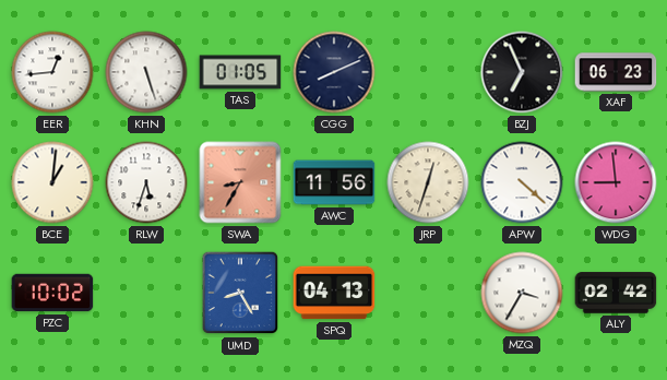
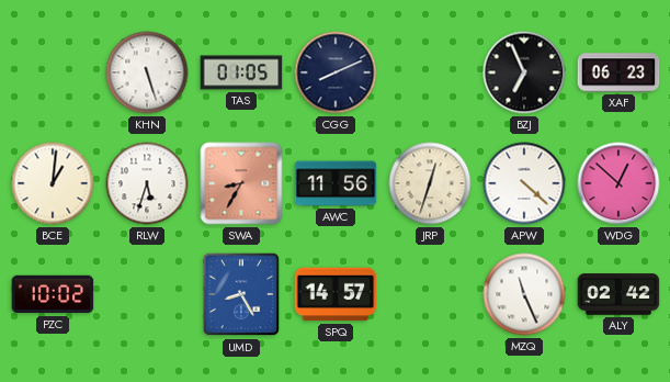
EER: 12:44 -> none
WDG: 8:59 -> 12:52
SPQ: 04:13 -> 14:57
MZQ: 3:35 -> 11:26
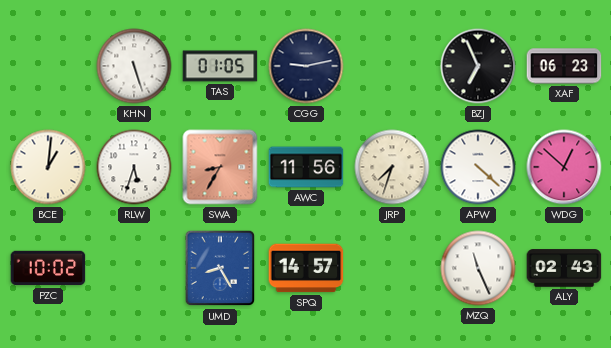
CGG: 8:11 -> 9:13
JRP: 12:33 -> 7:33
ALY: 02:42 -> 02:43
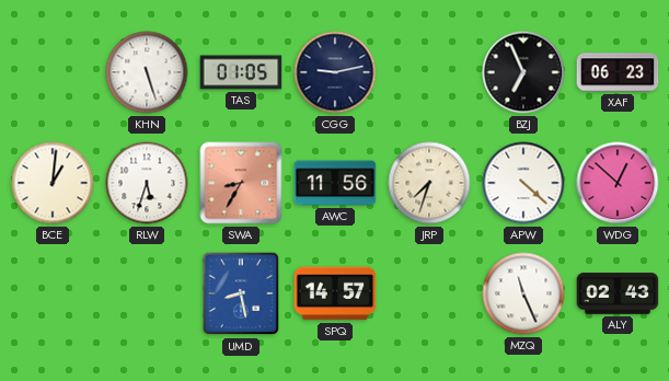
PZC: 10:02 -> none
UMD: 8:25 -> 8:28
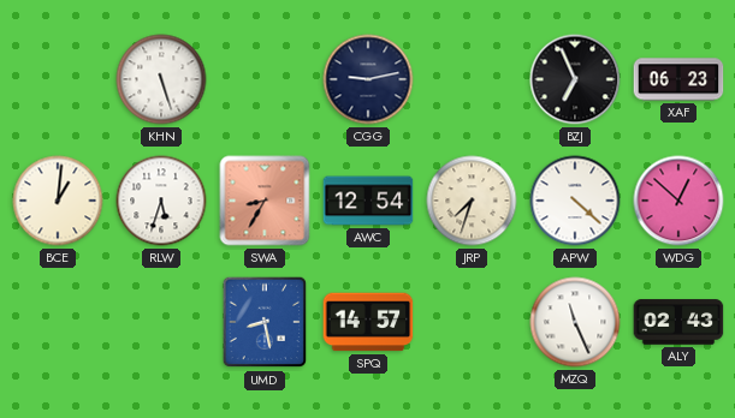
TAS: 01:05 -> none
AWC: 11:56 -> 12:54
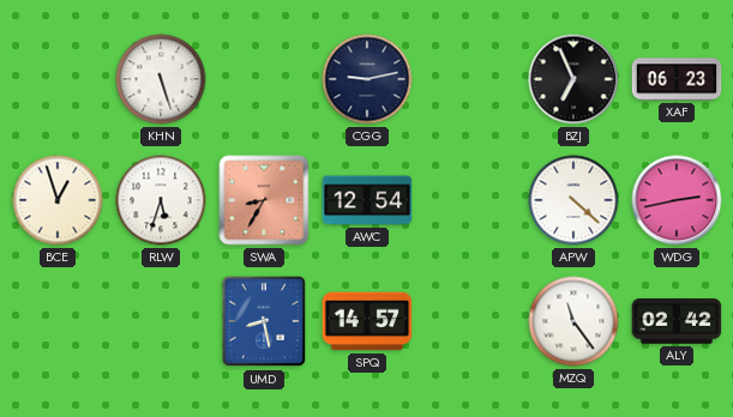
BCE: 1:01 -> 12:57
JRP: 7:33 -> none
WDG: 12:52 -> 2:43
MZQ: 11:26 -> 11:24
ALY: 02:43 -> 02:42
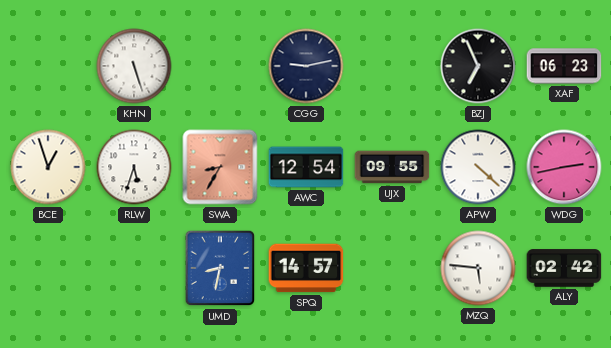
UJX: none -> 09:55
UMD: 8:28 -> 8:32
MZQ: 11:24 -> 5:46
